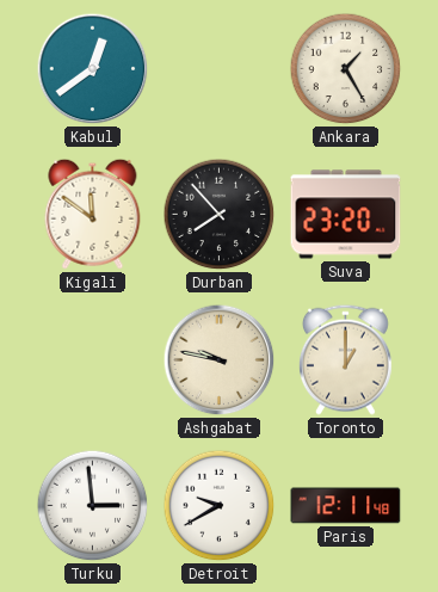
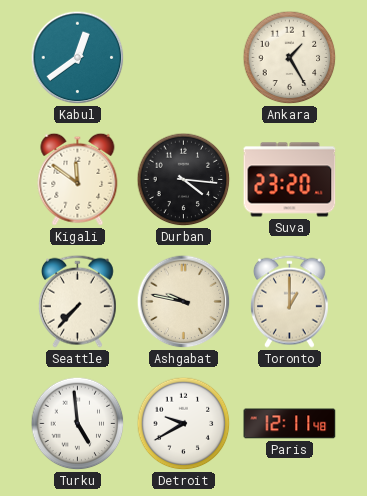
Durban: 7:53 -> 4:16
Seattle: none -> 7:37
Turku: 2:59 -> 4:59
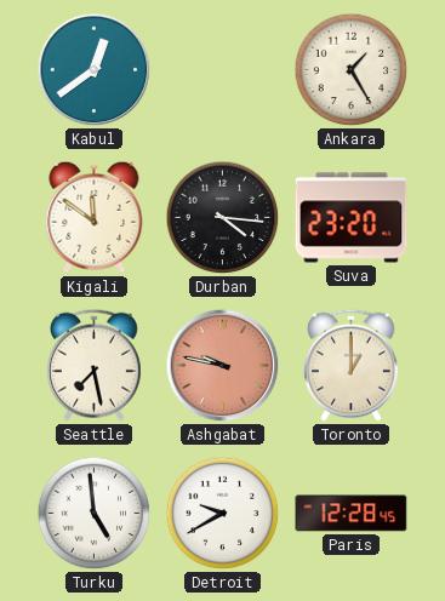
Seattle: 7:37 -> 7:28
Ashgabat dial: cream -> salmon
Paris: 12:11 -> 12:28
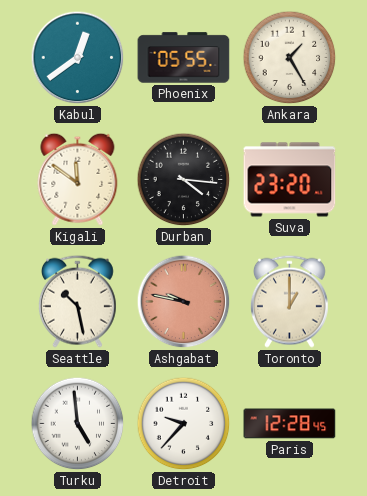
Phoenix: none -> 05:55
Seattle: 7:28 -> 10:28
Detroit: 9:40 -> 9:37
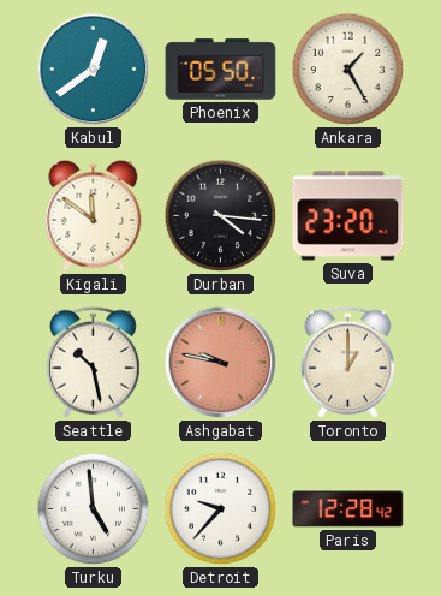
Phoenix: 05:55 -> 05:50
Paris: 12:28:45 -> 12:28:42
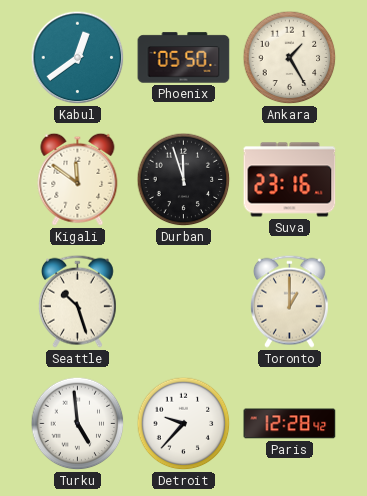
Durban: 4:16 -> 11:57
Suva: 23:20 -> 23:16
Seattle: 10:28 -> 10:27
Ashgabat: 9:47 -> none
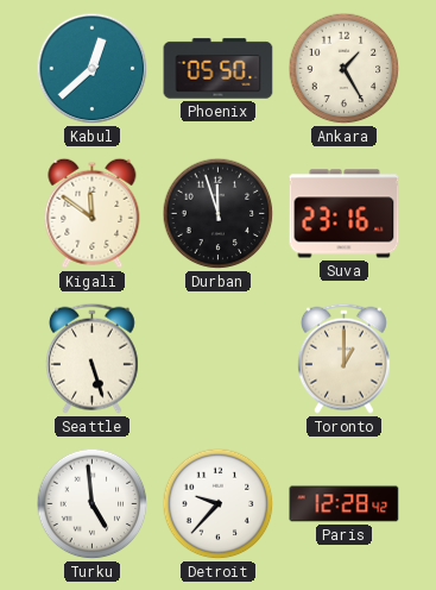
Kabul: 12:39 -> 12:38
Seattle: 10:27 -> 5:27
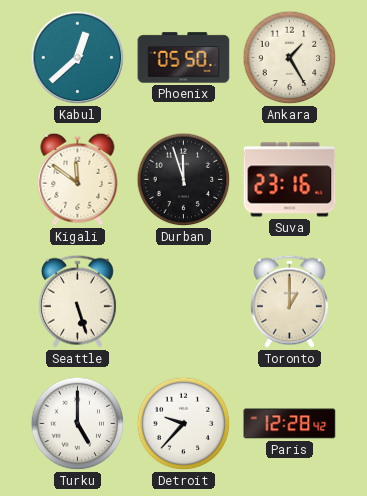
Turku: 4:59 -> 5:00
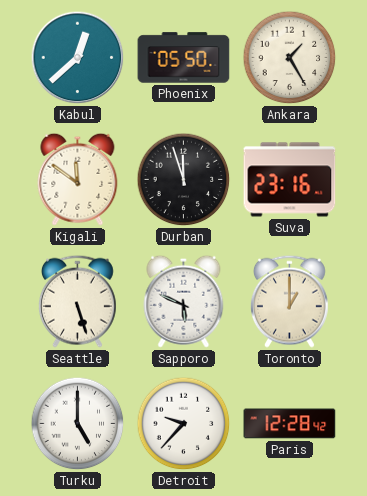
Sapporo: none -> 5:49
